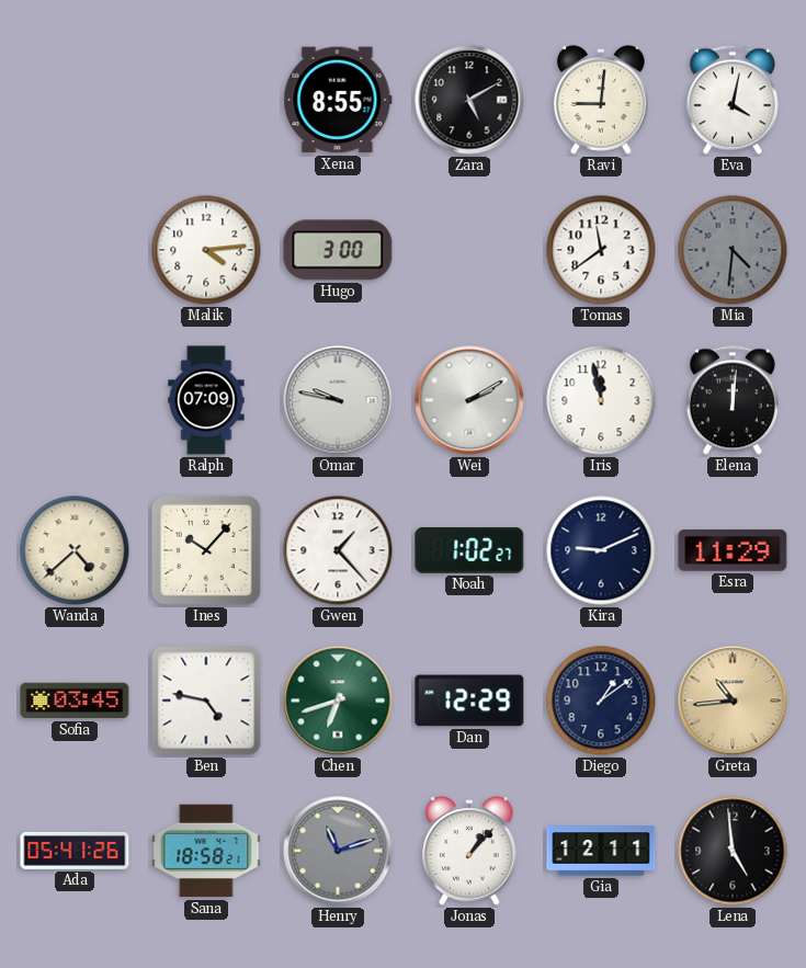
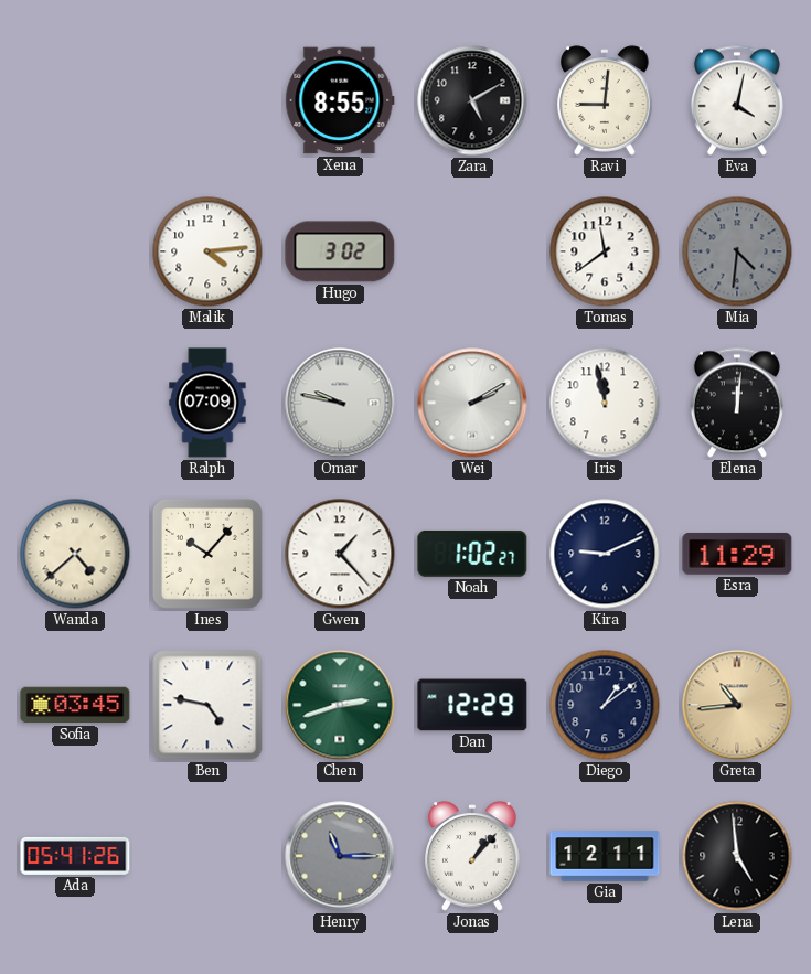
Hugo: 3:00 -> 3:02
Chen: 6:42 -> 2:42
Sana: 18:58 -> none
Henry: 11:12 -> 11:15
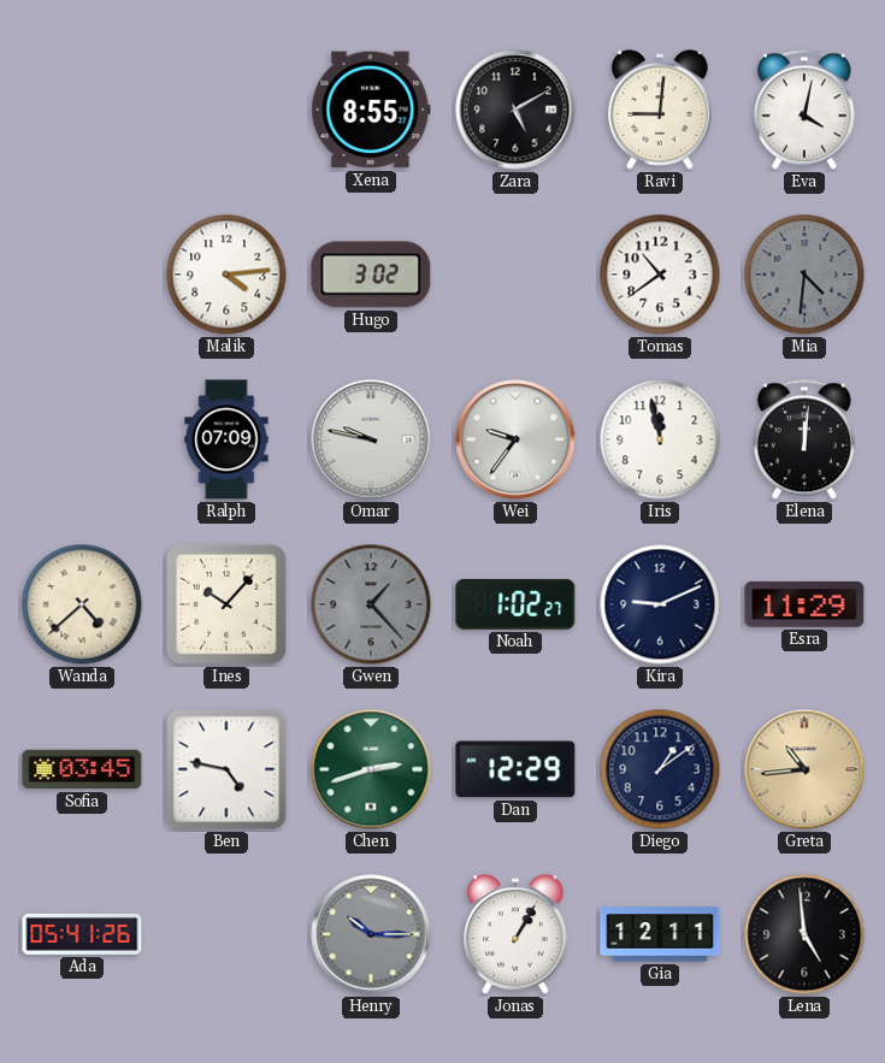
Tomas: 11:39 -> 10:39
Wei: 2:10 -> 9:36
Gwen dial: white -> grey
Henry: 11:15 -> 10:15
Jonas: 1:07 -> 1:05
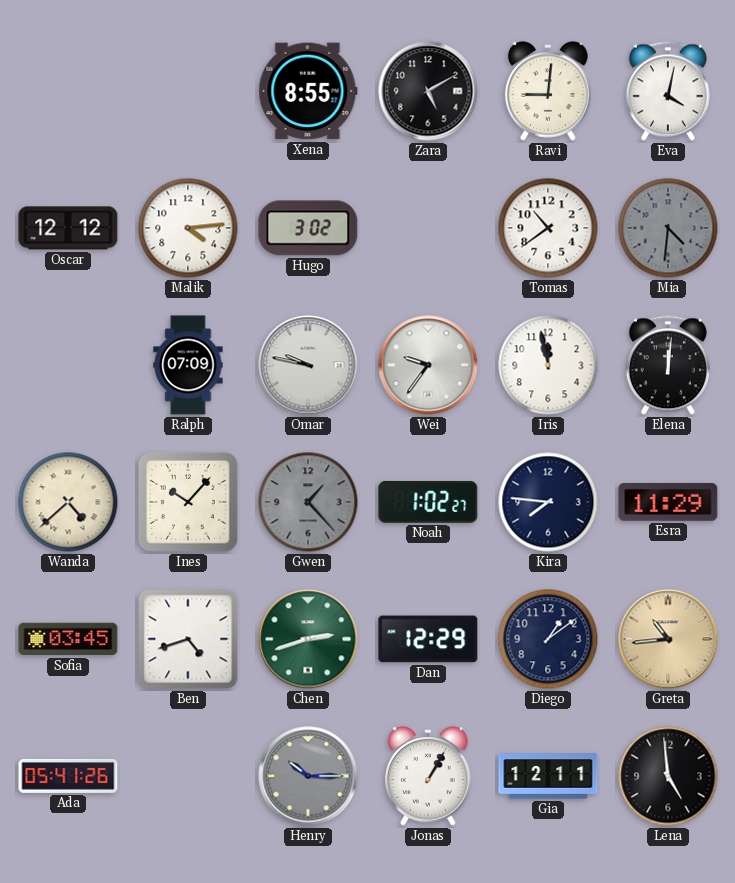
Oscar: none -> 12:12
Kira: 9:11 -> 7:46
Ben: 4:47 -> 4:42
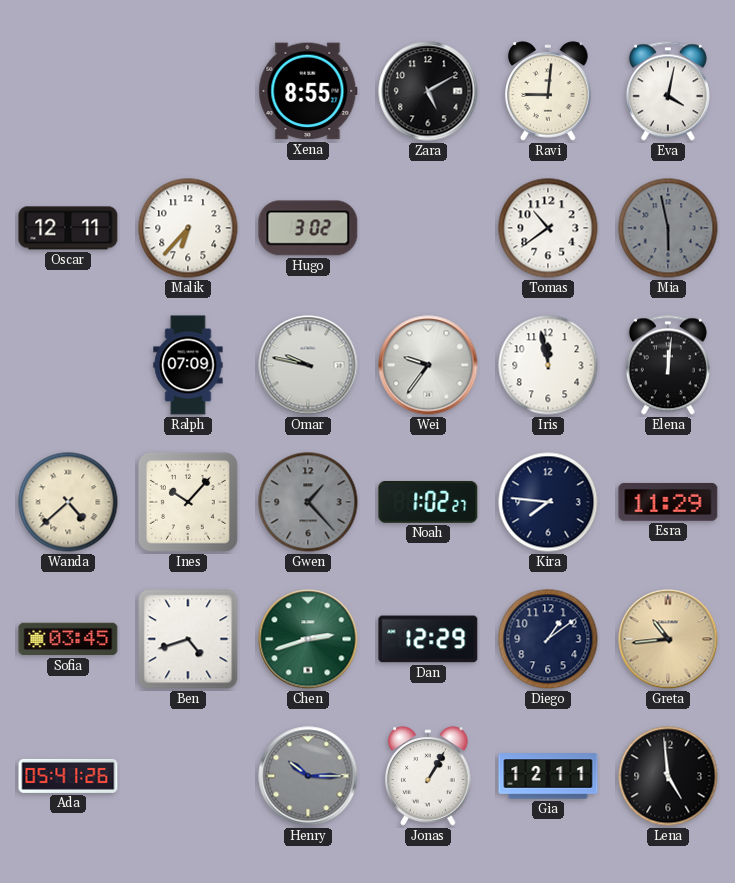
Oscar: 12:12 -> 12:11
Malik: 4:14 -> 6:37
Mia: 4:31 -> 5:58
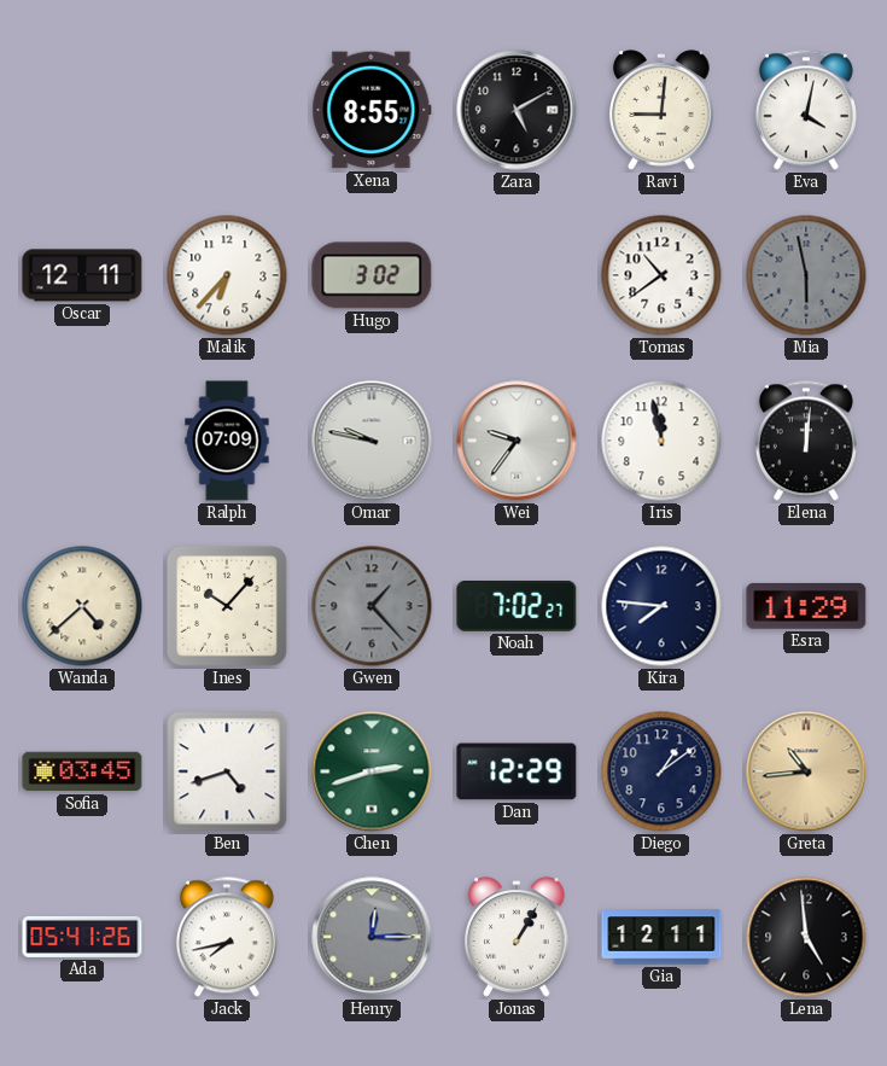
Noah: 1:02 -> 7:02
Jack: none -> 7:43
Henry: 10:15 -> 12:15
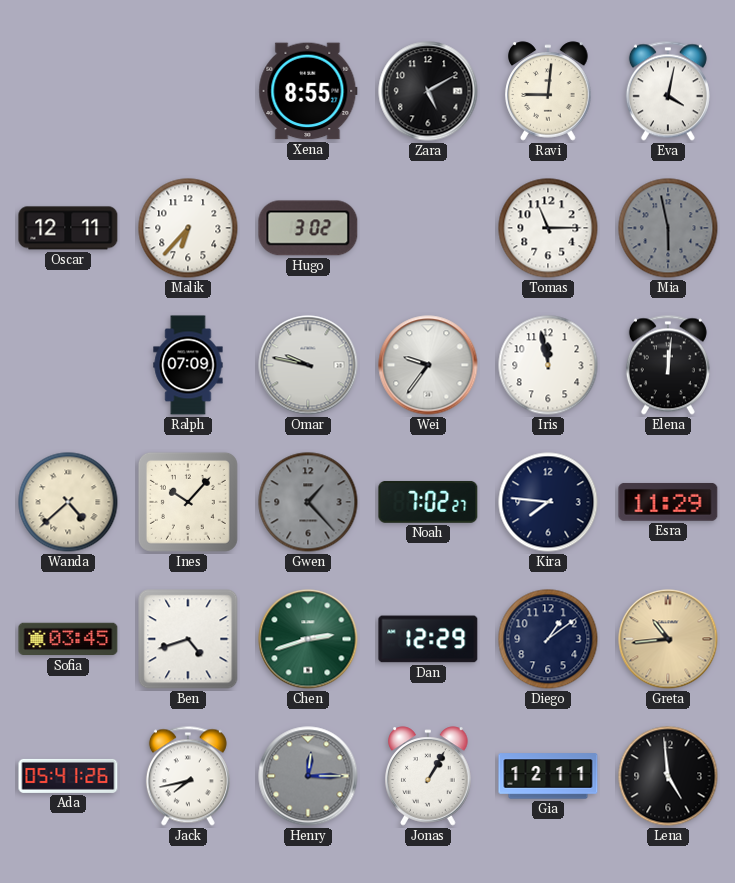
Tomas: 10:39 -> 11:15
